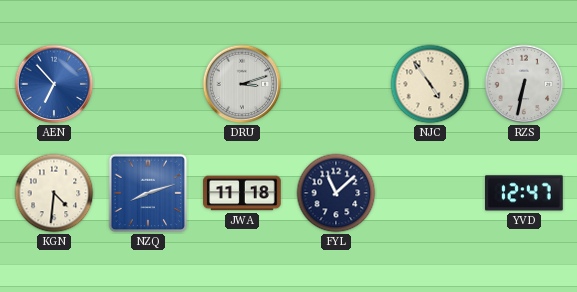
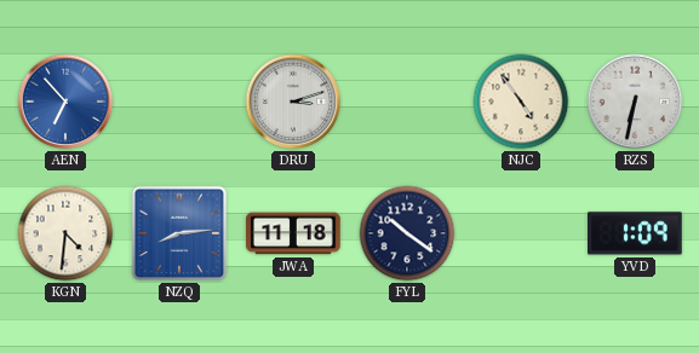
NZQ: 8:12 -> 8:14
FYL: 11:08 -> 10:21
YVD: 12:47 -> 1:09
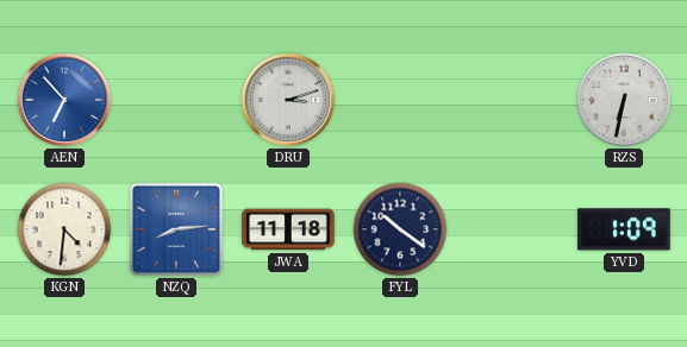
NJC: 4:54 -> none
